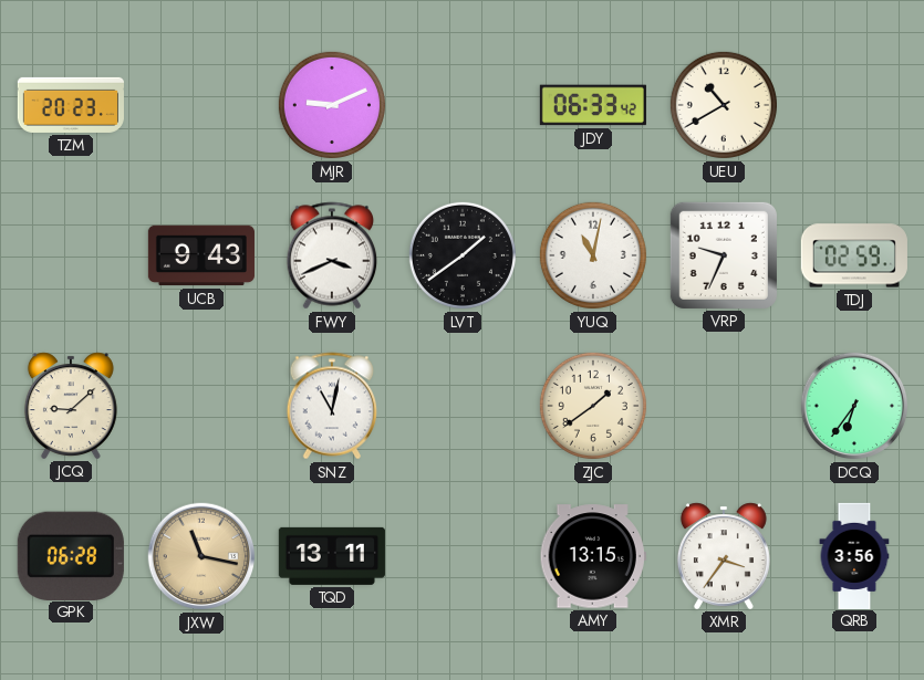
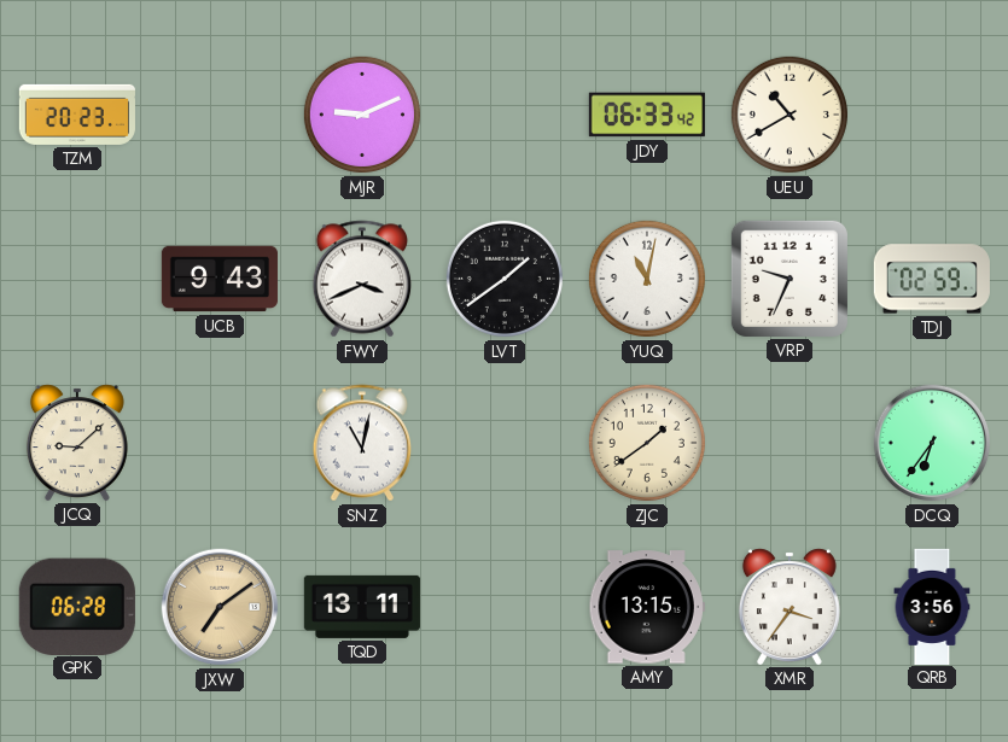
JXW: 11:17 -> 7:09
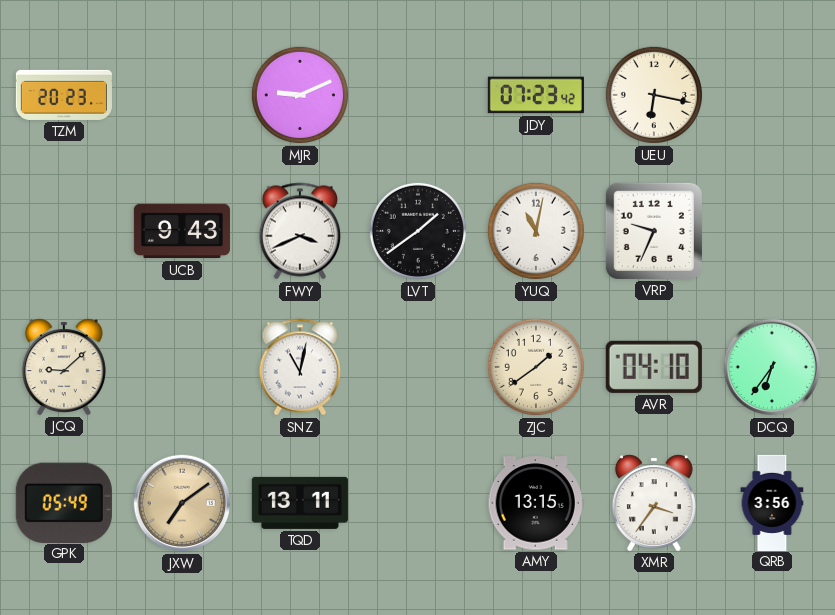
JDY: 06:33 -> 07:23
UEU: 10:40 -> 6:17
TDJ: 02:59 -> none
AVR: none -> 04:10
GPK: 06:28 -> 05:49
